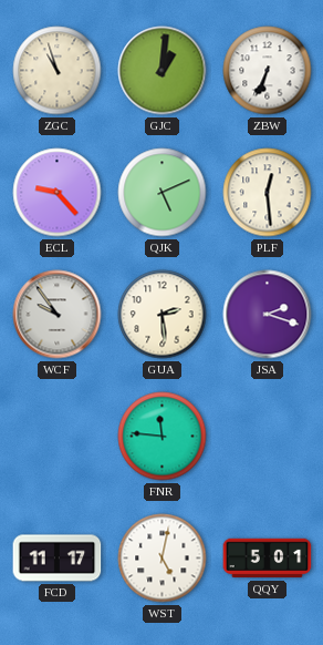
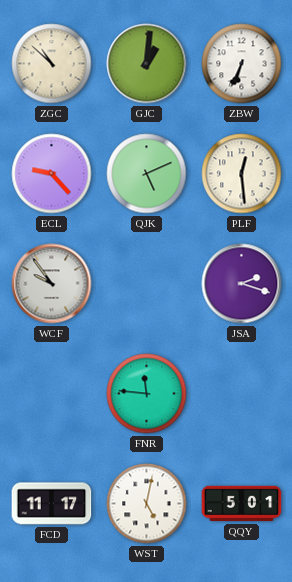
ZGC: 10:57 -> 10:52
GUA: 2:29 -> none
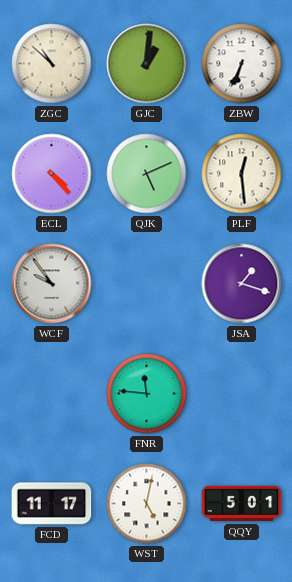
ECL: 9:23 -> 4:23
JSA: 2:18 -> 1:18
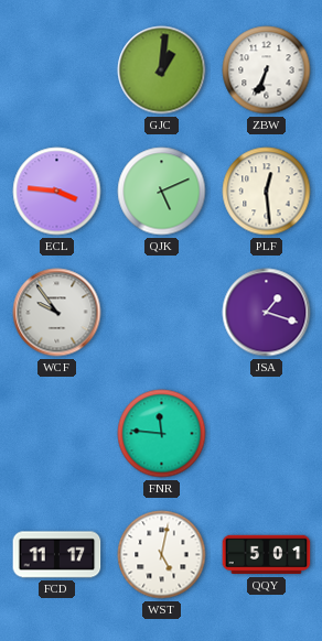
ZGC: 10:52 -> none
ECL: 4:23 -> 3:46
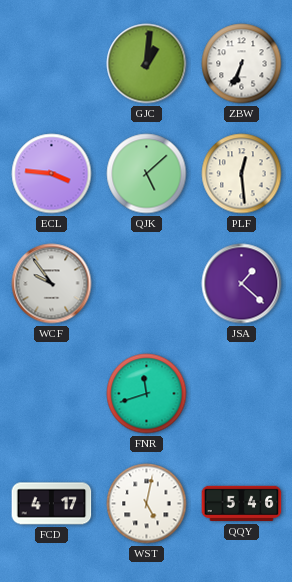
QJK: 5:11 -> 5:08
JSA: 1:18 -> 1:22
FNR: 11:46 -> 11:42
FCD: 11:17 -> 4:17
QQY: 5:01 -> 5:46
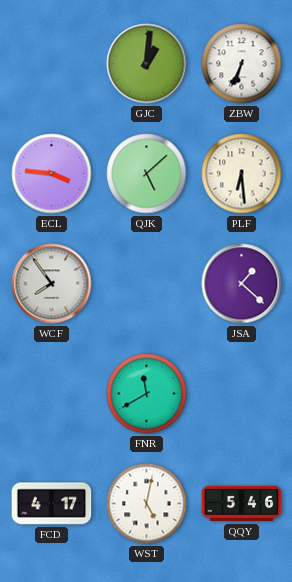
PLF: 12:29 -> 6:29
WCF: 9:54 -> 7:54
FNR: 11:42 -> 11:40
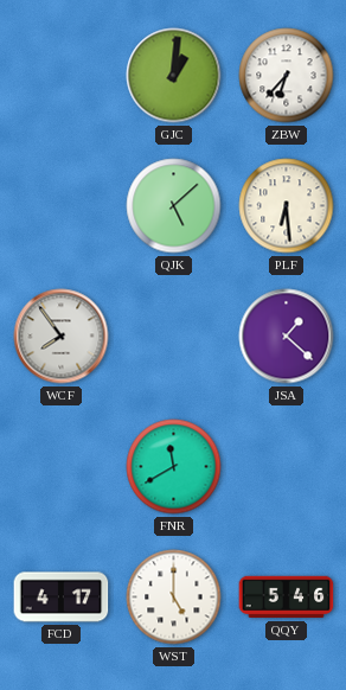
ZBW: 6:34 -> 6:37
ECL: 3:46 -> none
WST: 5:02 -> 5:00
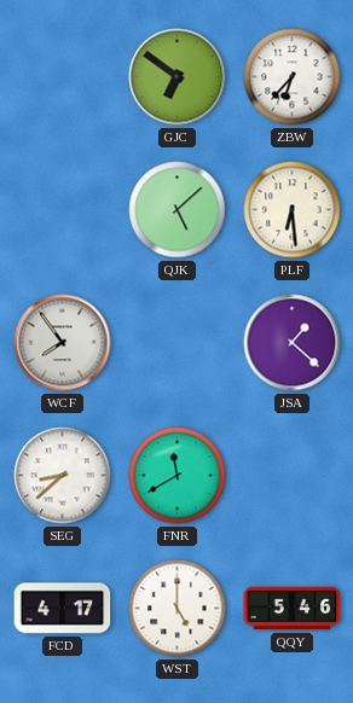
GJC: 1:01 -> 6:51
SEG: none -> 8:38
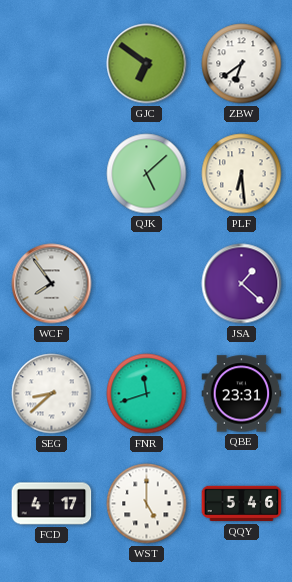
ZBW: 6:37 -> 6:39
FNR: 11:40 -> 11:42
QBE: none -> 23:31
